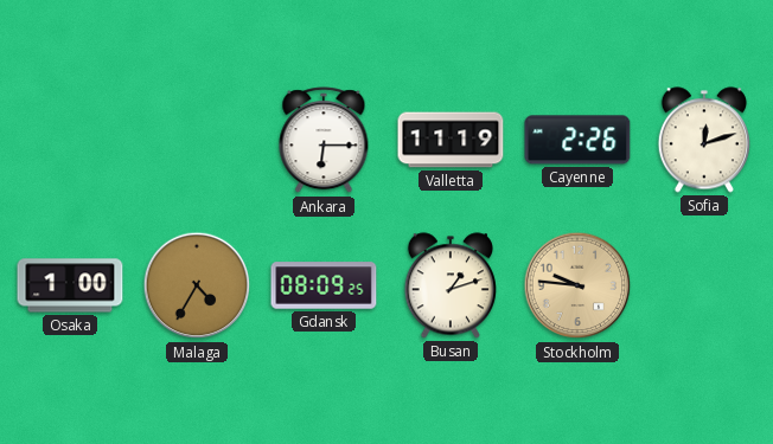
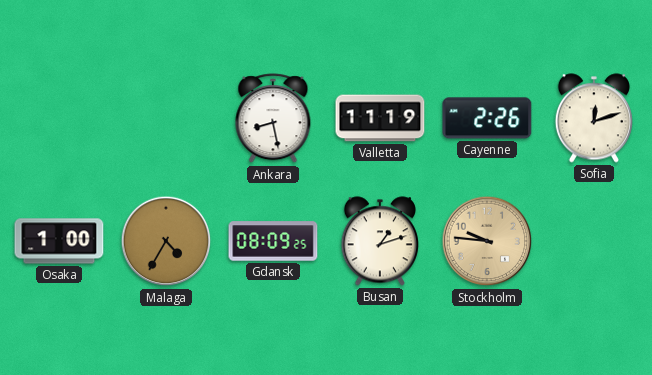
Ankara: 6:15 -> 8:28
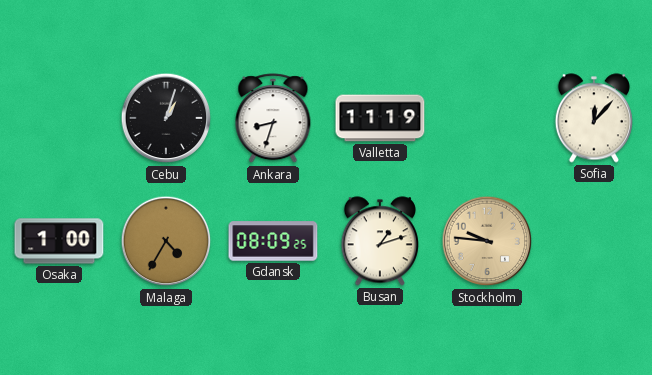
Cebu: none -> 1:03
Ankara: 8:28 -> 8:33
Cayenne: 2:26 -> none
Sofia: 12:12 -> 12:07
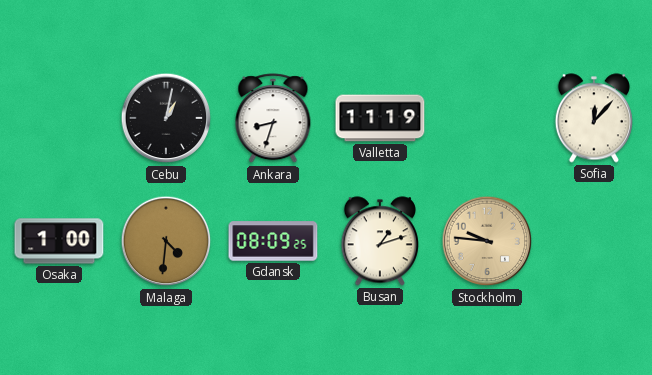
Cebu: 1:03 -> 1:02
Malaga: 4:35 -> 4:31
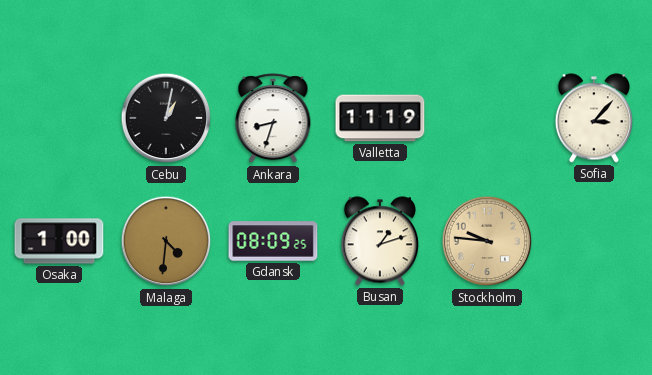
Sofia: 12:07 -> 3:07
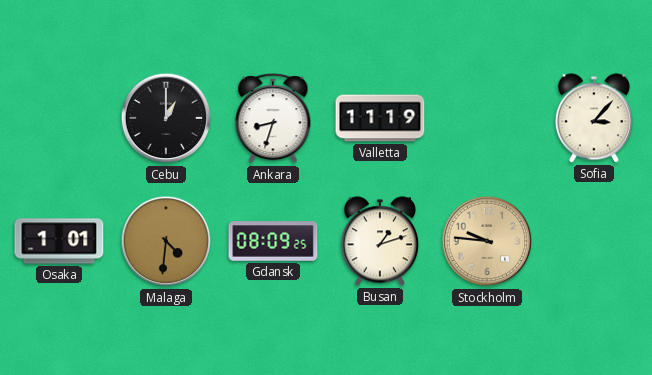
Cebu: 1:02 -> 1:00
Osaka: 1:00 -> 1:01
